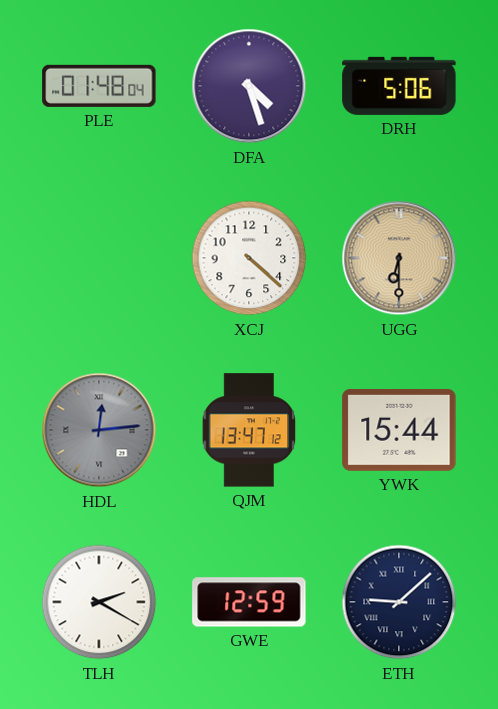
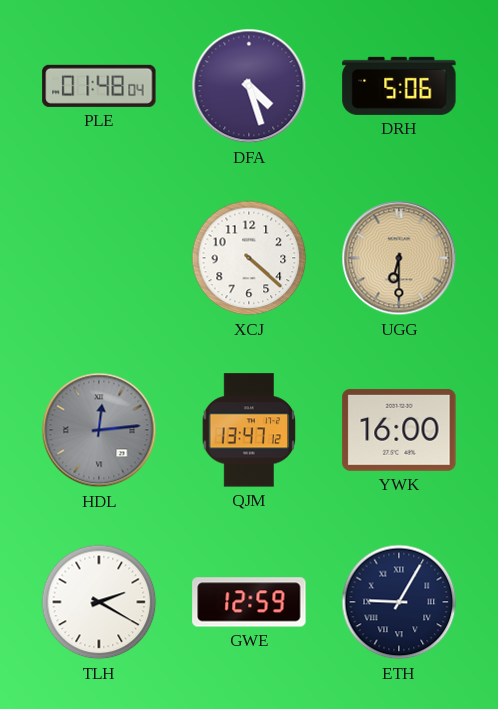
YWK: 15:44 -> 16:00
ETH: 9:08 -> 9:05
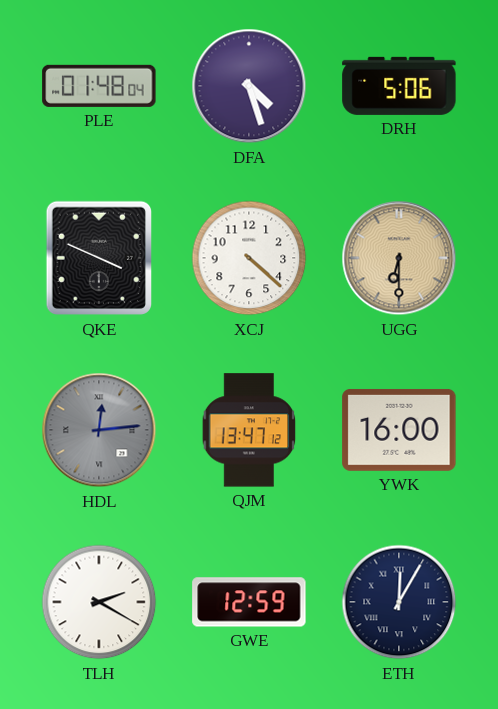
QKE: none -> 3:49
ETH: 9:05 -> 12:05
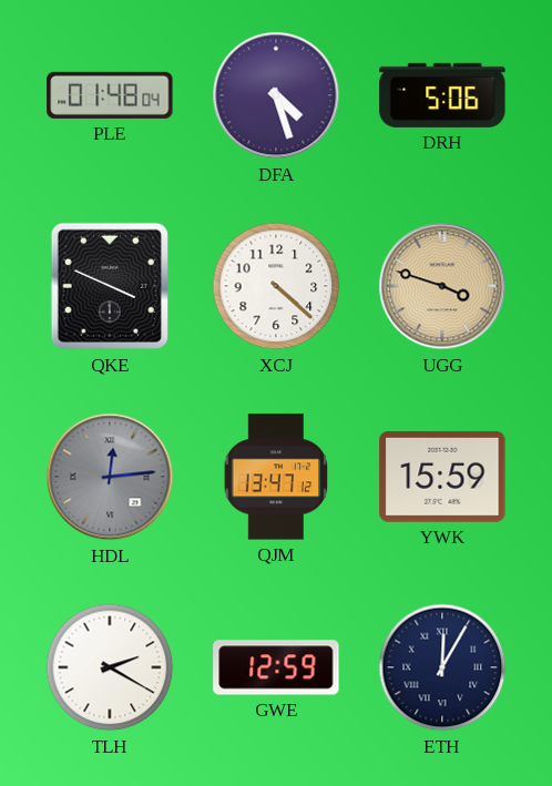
UGG: 6:30 -> 3:48
YWK: 16:00 -> 15:59
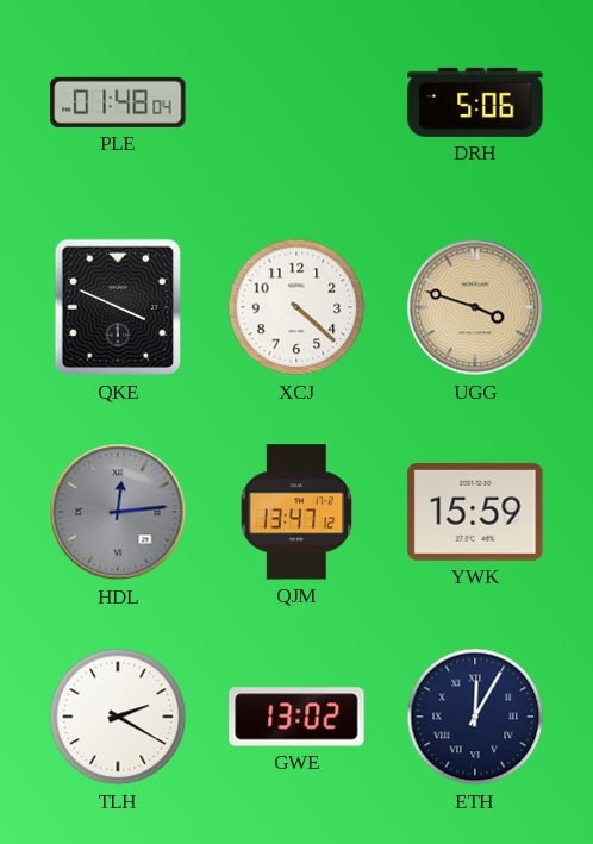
DFA: 4:27 -> none
GWE: 12:59 -> 13:02
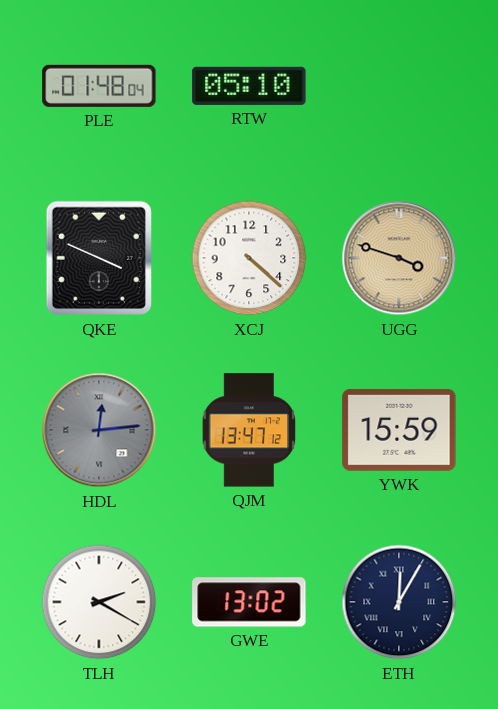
RTW: none -> 05:10
DRH: 5:06 -> none
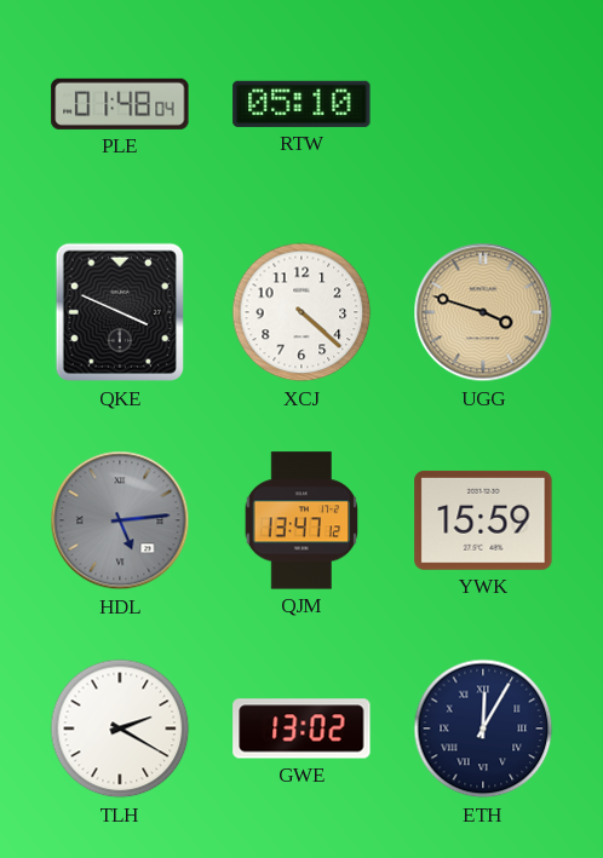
HDL: 12:14 -> 5:14
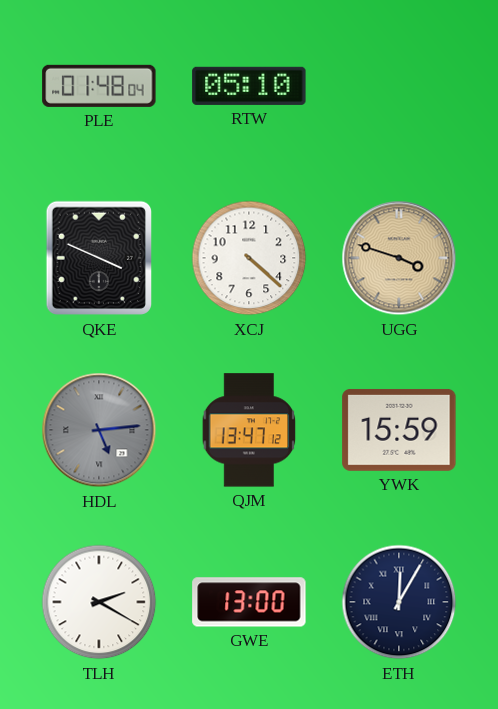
GWE: 13:02 -> 13:00
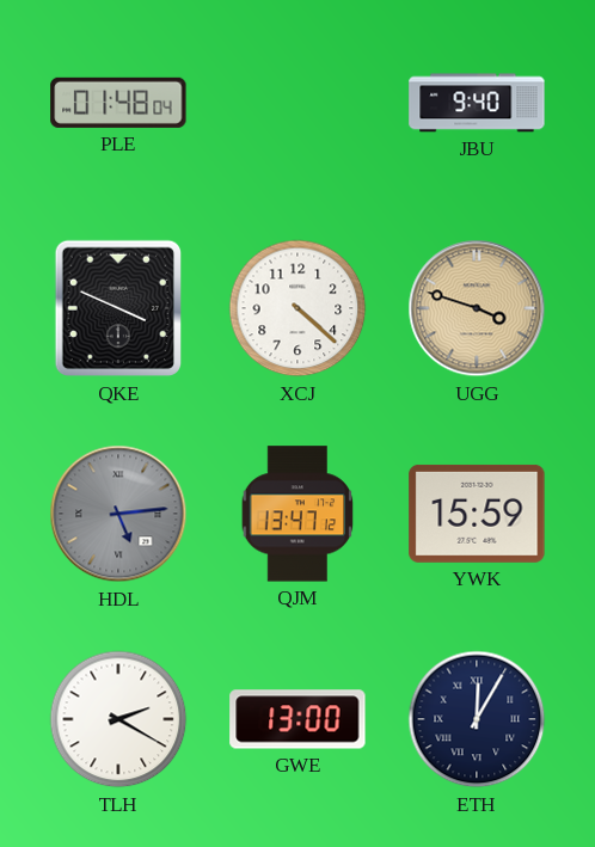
RTW: 05:10 -> none
JBU: none -> 9:40
